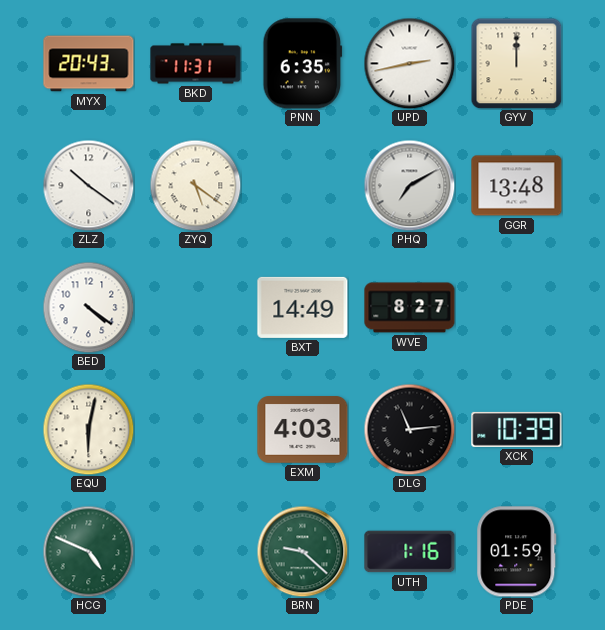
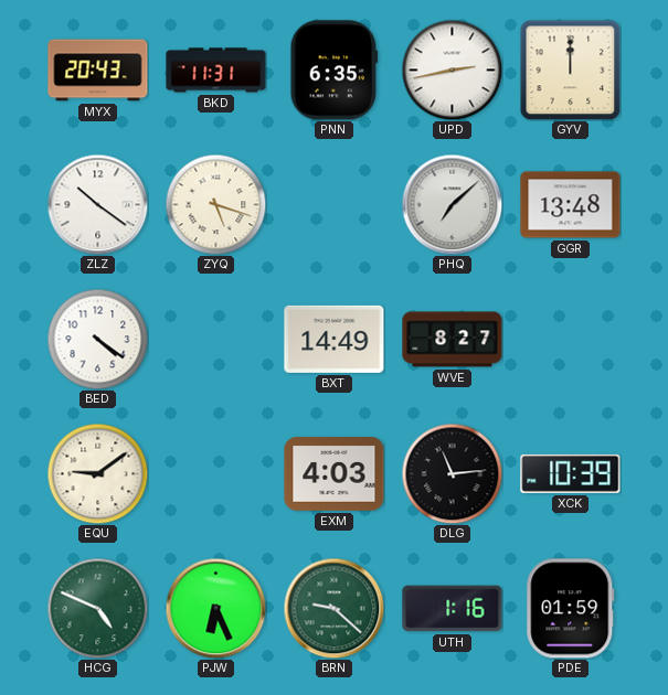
ZYQ: 5:21 -> 5:18
PHQ: 7:10 -> 7:08
EQU: 6:02 -> 9:09
PJW: none -> 6:26
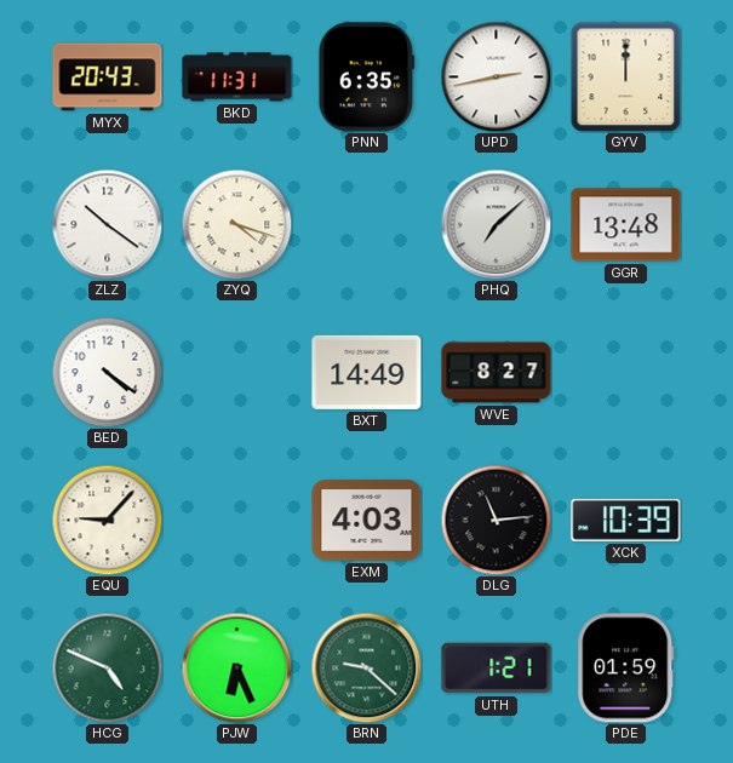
ZYQ: 5:18 -> 4:18
EQU: 9:09 -> 9:07
UTH: 1:16 -> 1:21
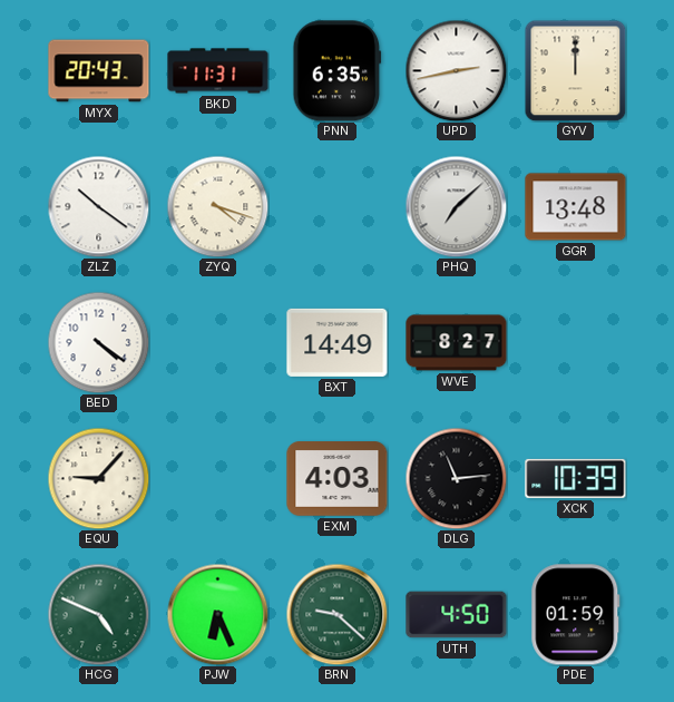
UTH: 1:21 -> 4:50
